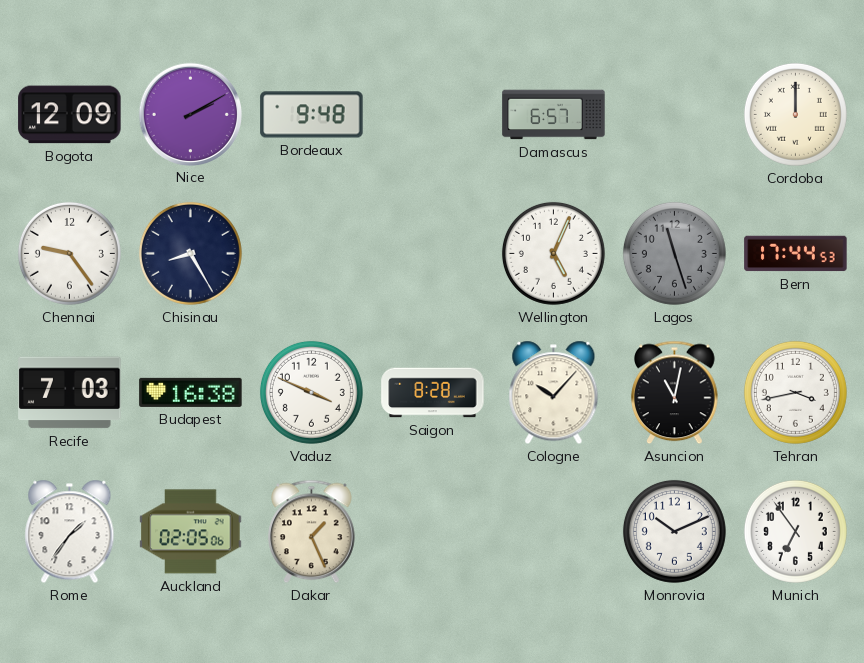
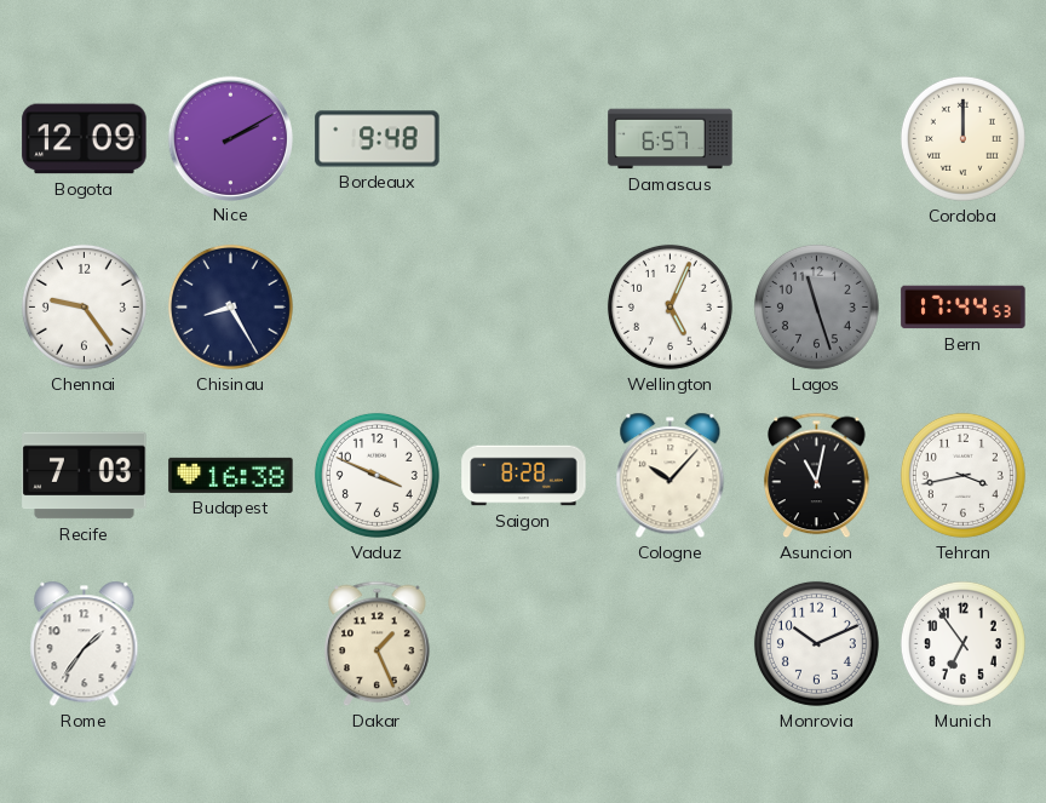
Auckland: 02:05 -> none
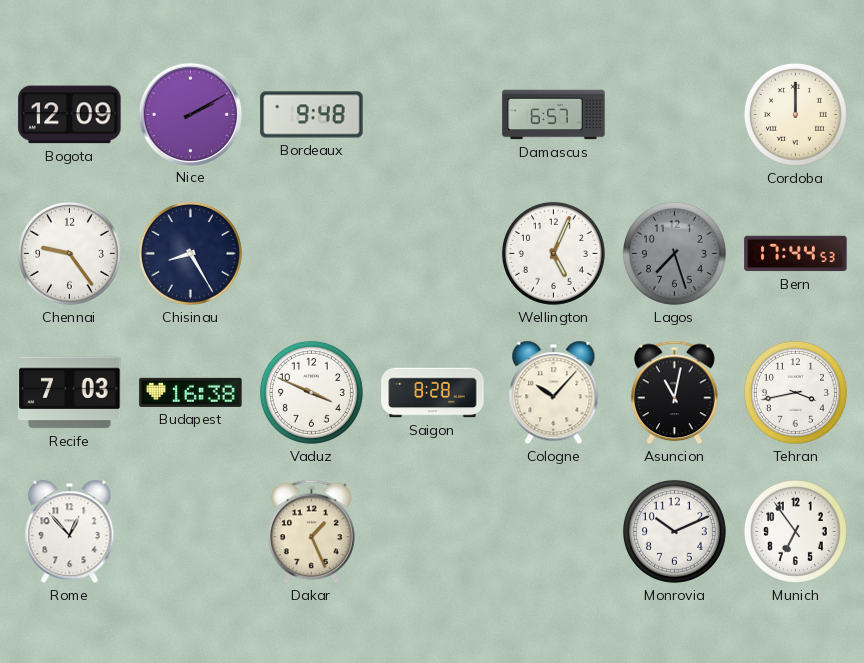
Lagos: 11:27 -> 7:27
Rome: 1:36 -> 12:53
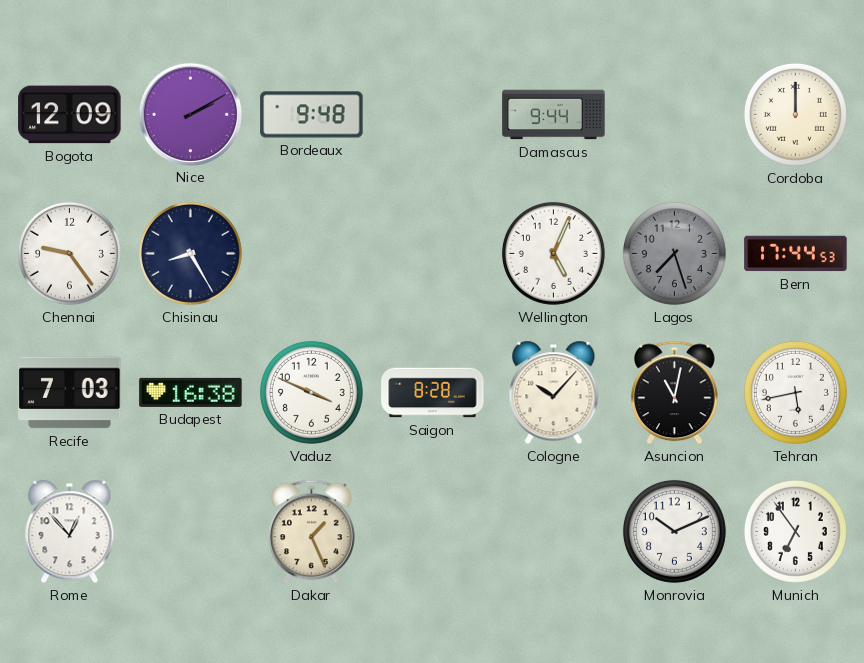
Damascus: 6:57 -> 9:44
Tehran: 3:43 -> 5:43
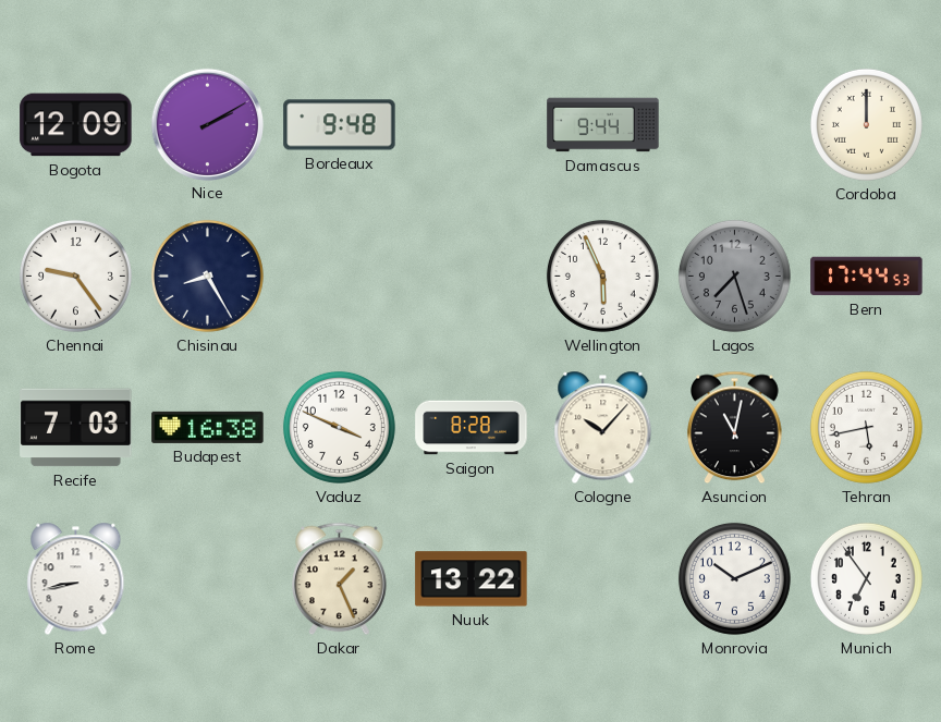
Wellington: 5:04 -> 5:56
Rome: 12:53 -> 8:43
Nuuk: none -> 13:22
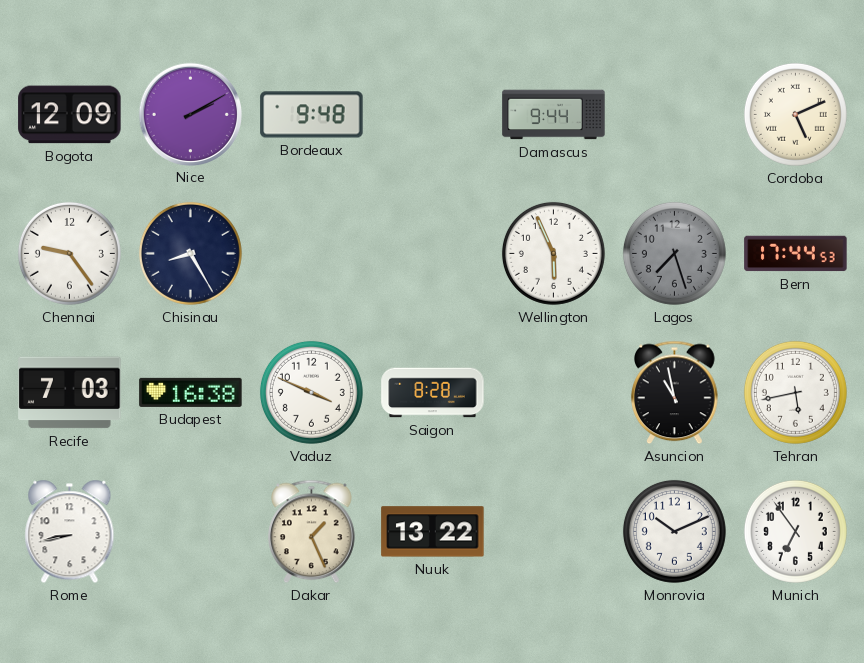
Cordoba: 12:00 -> 5:11
Cologne: 10:07 -> none
Asuncion: 11:02 -> 10:58
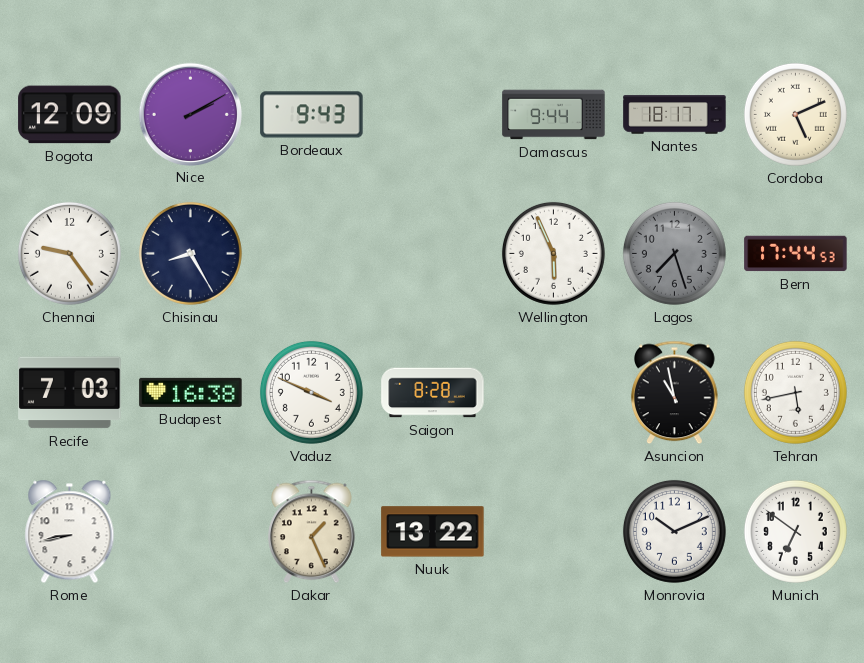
Bordeaux: 9:48 -> 9:43
Nantes: none -> 18:17
Munich: 6:54 -> 6:51
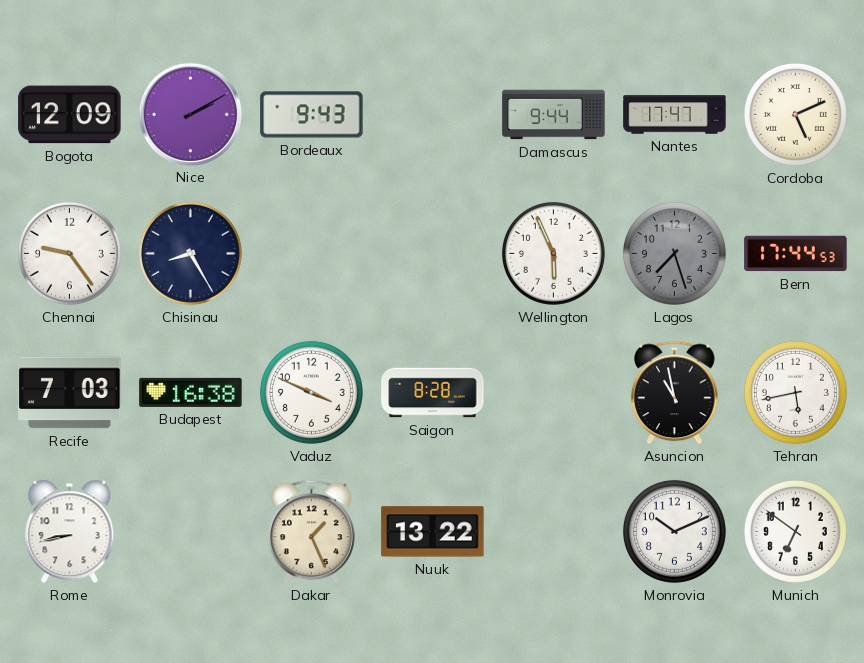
Nantes: 18:17 -> 17:47
